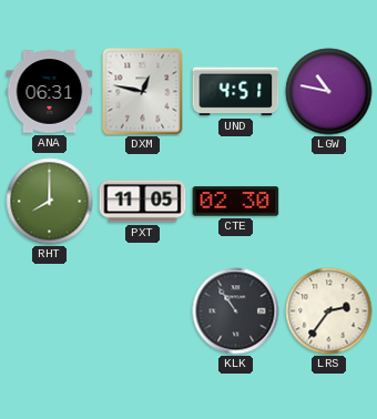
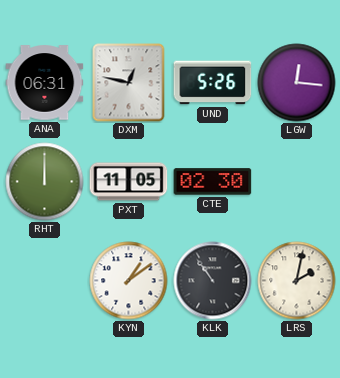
UND: 4:51 -> 5:26
LGW: 10:47 -> 12:16
RHT: 8:00 -> 12:00
KYN: none -> 1:09
LRS: 2:36 -> 2:02
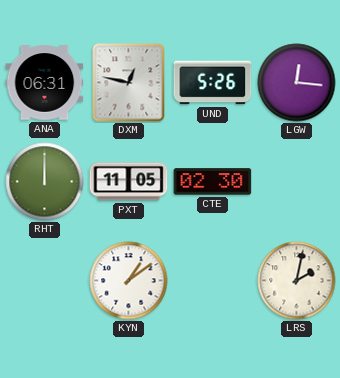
KLK: 10:54 -> none
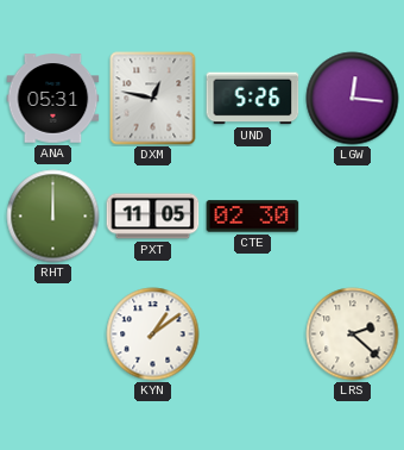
ANA: 06:31 -> 05:31
LRS: 2:02 -> 2:22
